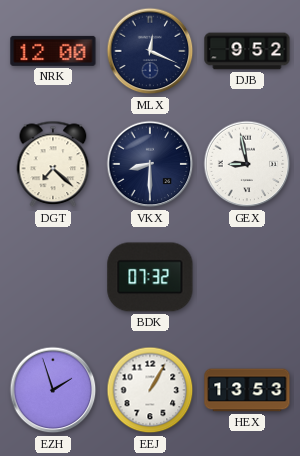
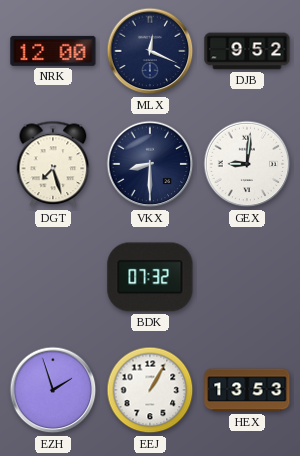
DGT: 7:22 -> 7:27
GEX: 8:58 -> 9:01
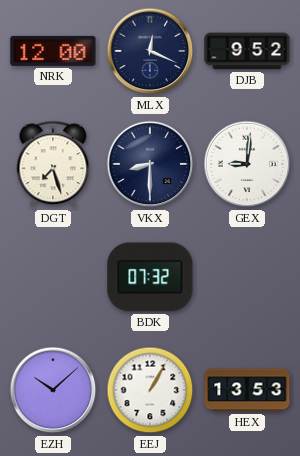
EZH: 1:57 -> 10:08
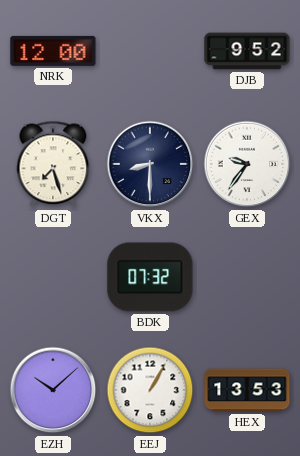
MLX: 12:19 -> none
GEX: 9:01 -> 9:36
